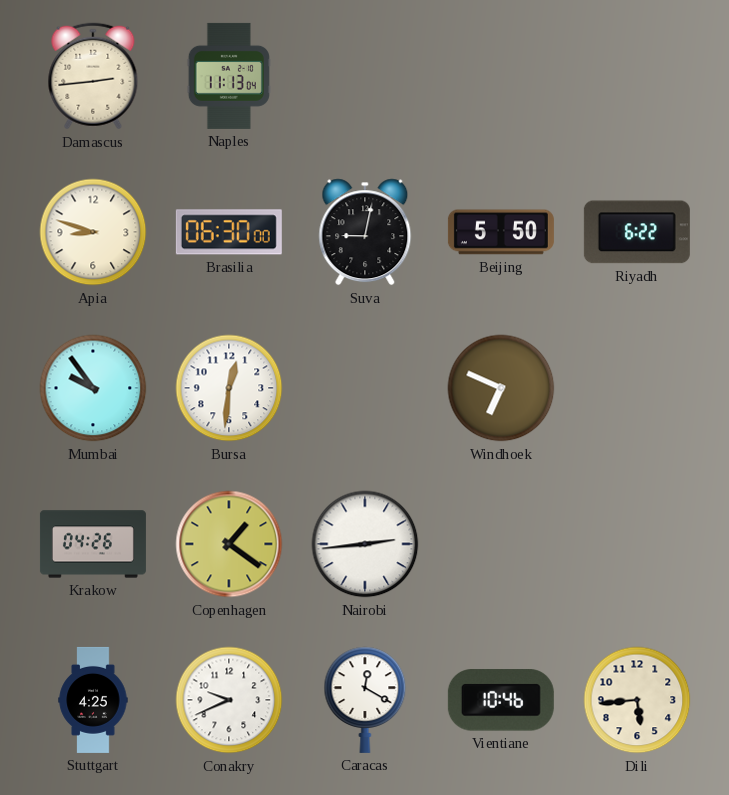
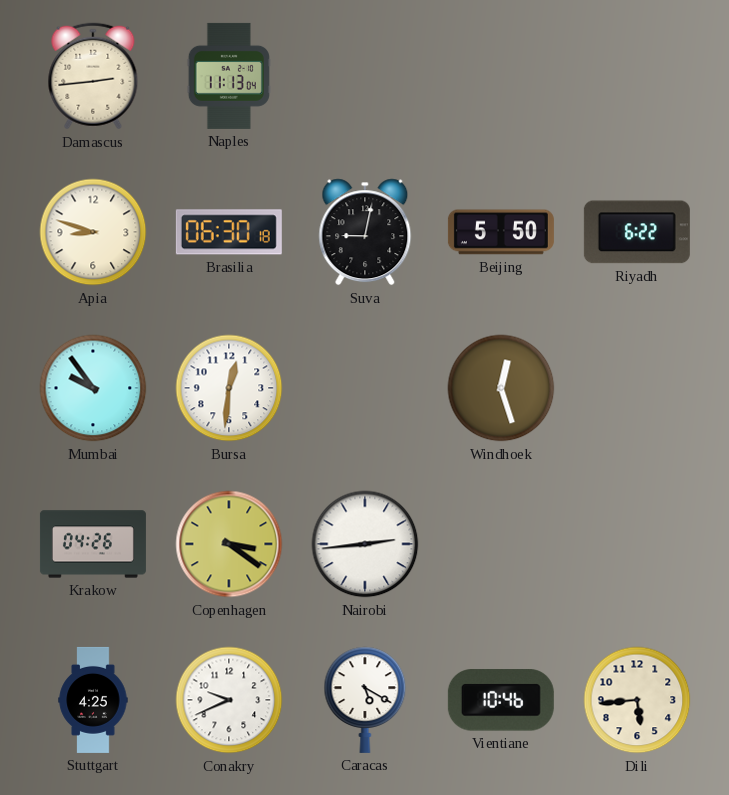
Brasilia: 06:30:00 -> 06:30:18
Windhoek: 6:49 -> 12:27
Copenhagen: 1:21 -> 3:21
Caracas: 12:20 -> 5:20
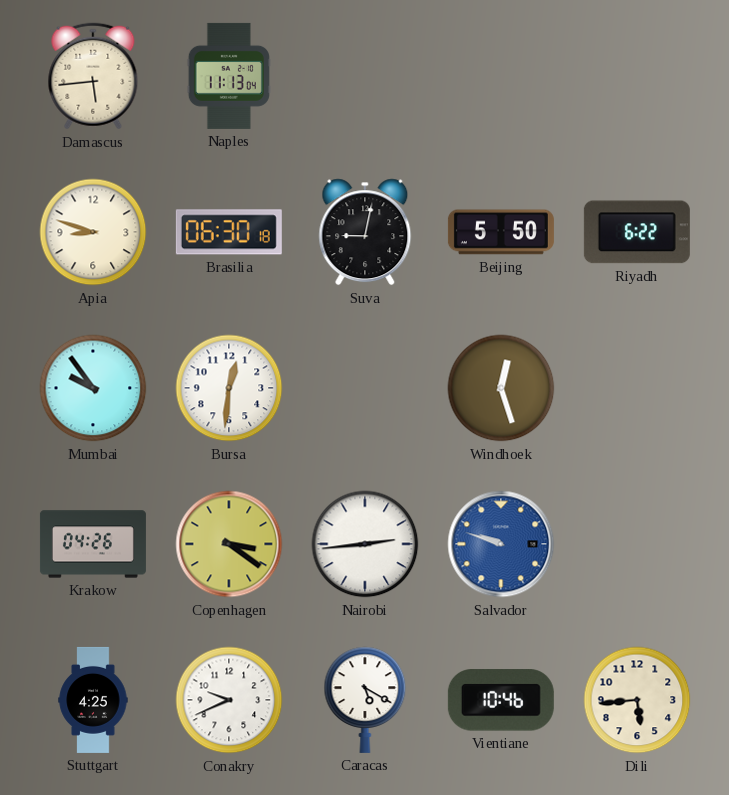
Damascus: 2:44 -> 5:44
Salvador: none -> 9:48
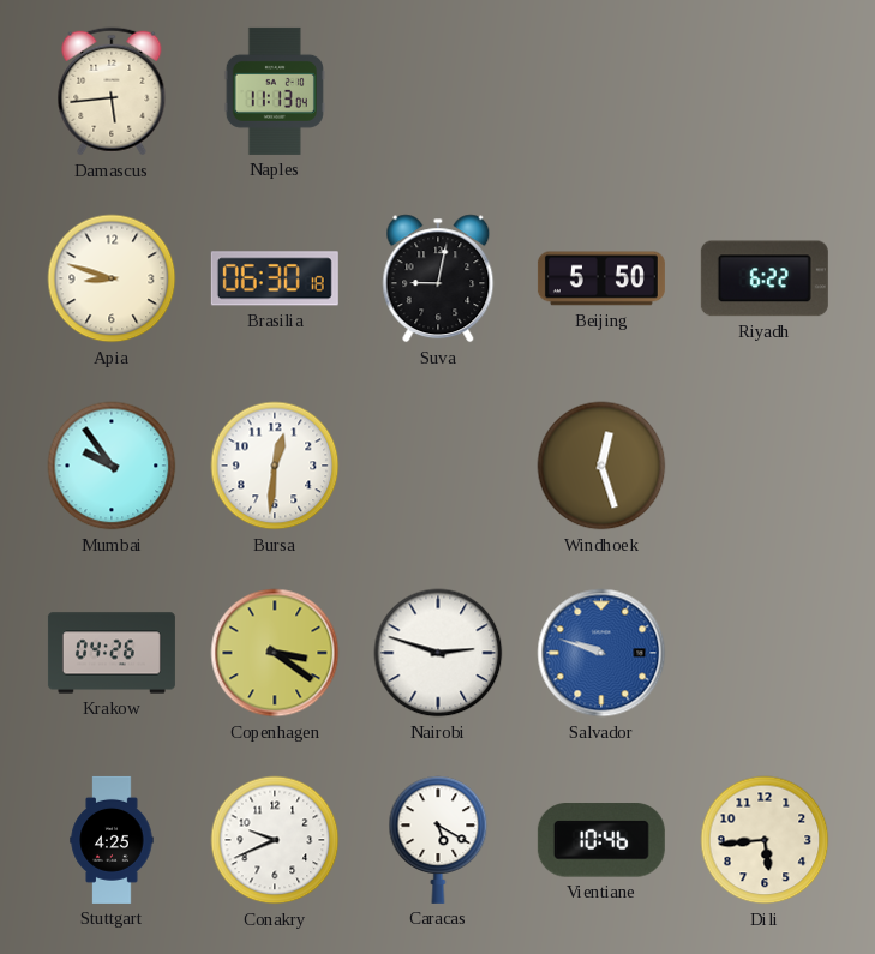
Nairobi: 2:44 -> 2:48
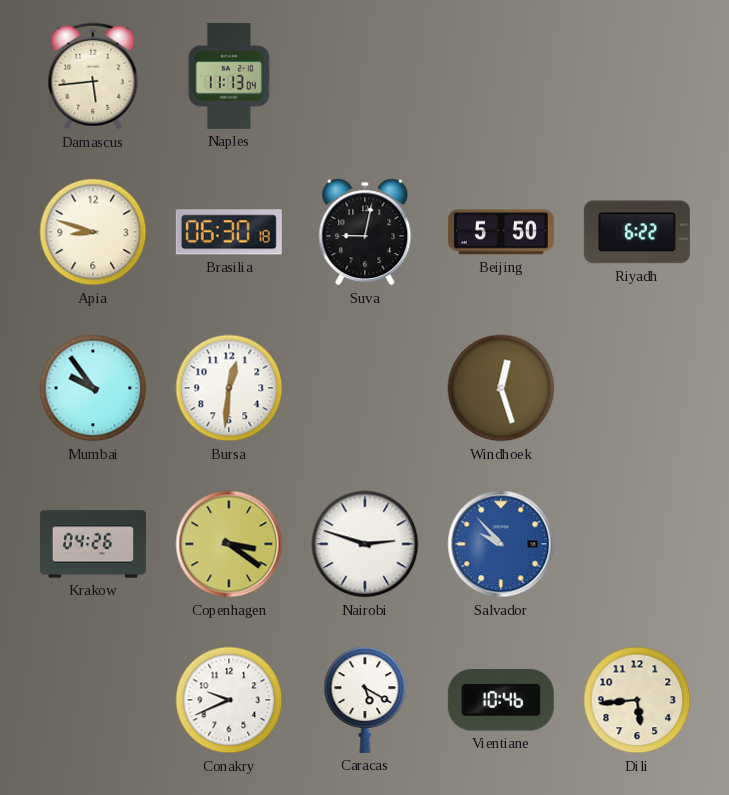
Salvador: 9:48 -> 9:53
Stuttgart: 4:25 -> none
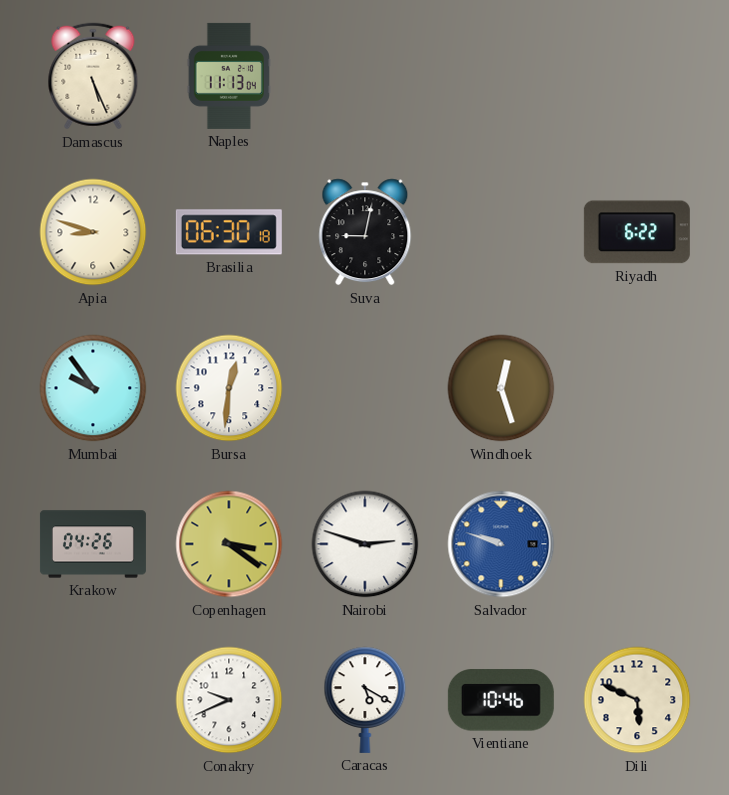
Damascus: 5:44 -> 5:26
Beijing: 5:50 -> none
Salvador: 9:53 -> 9:48
Dili: 5:44 -> 5:49
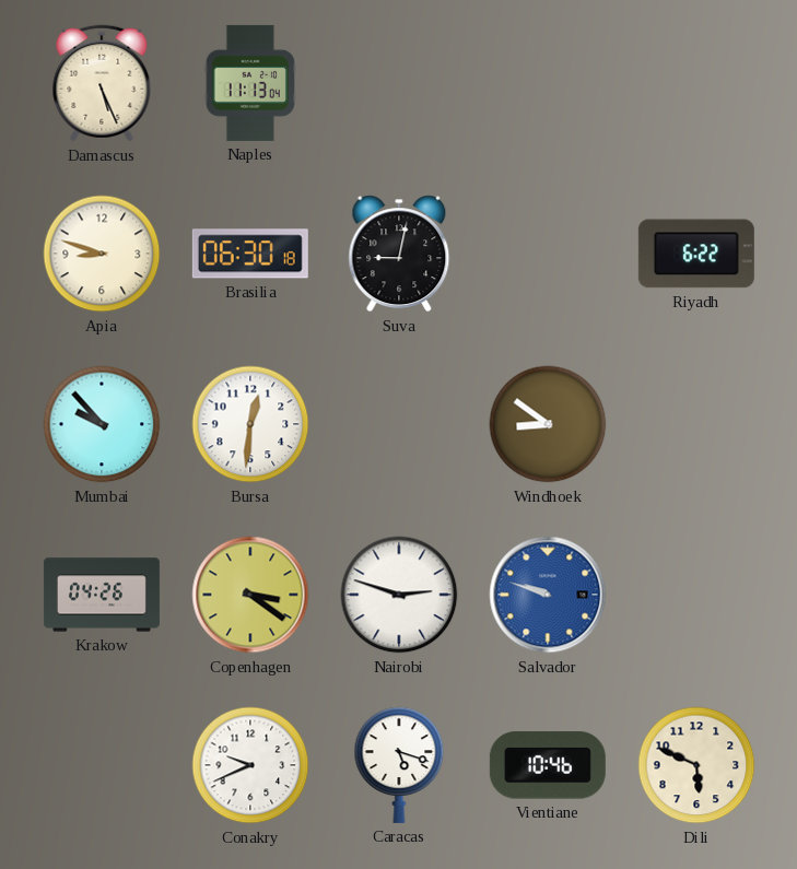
Mumbai: 9:54 -> 9:53
Windhoek: 12:27 -> 8:51
Caracas: 5:20 -> 5:18
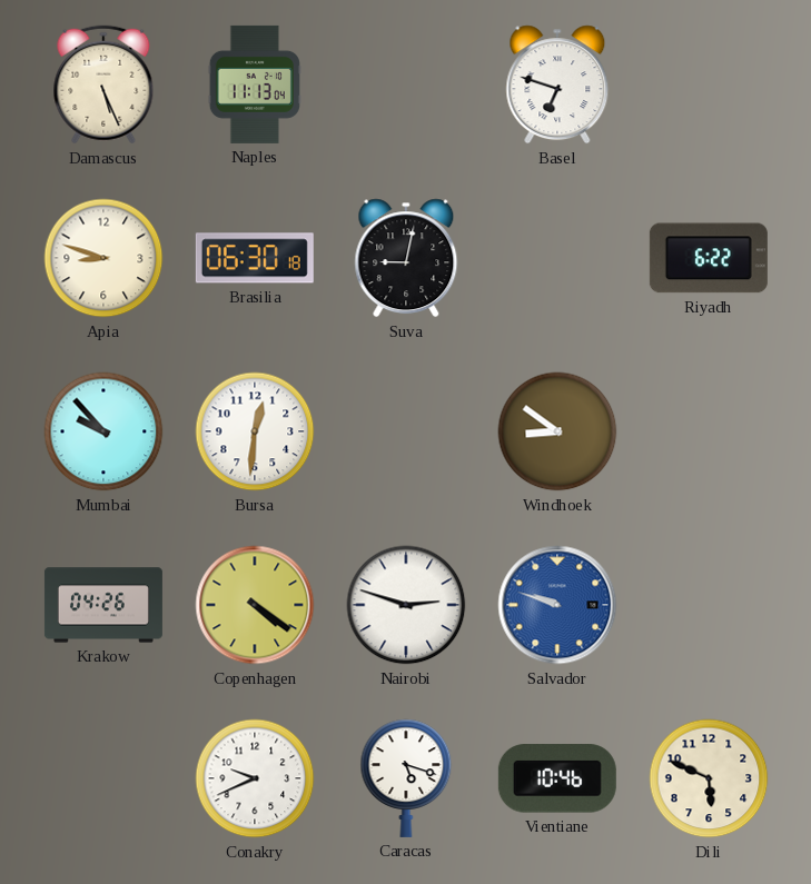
Basel: none -> 6:48
Copenhagen: 3:21 -> 4:21
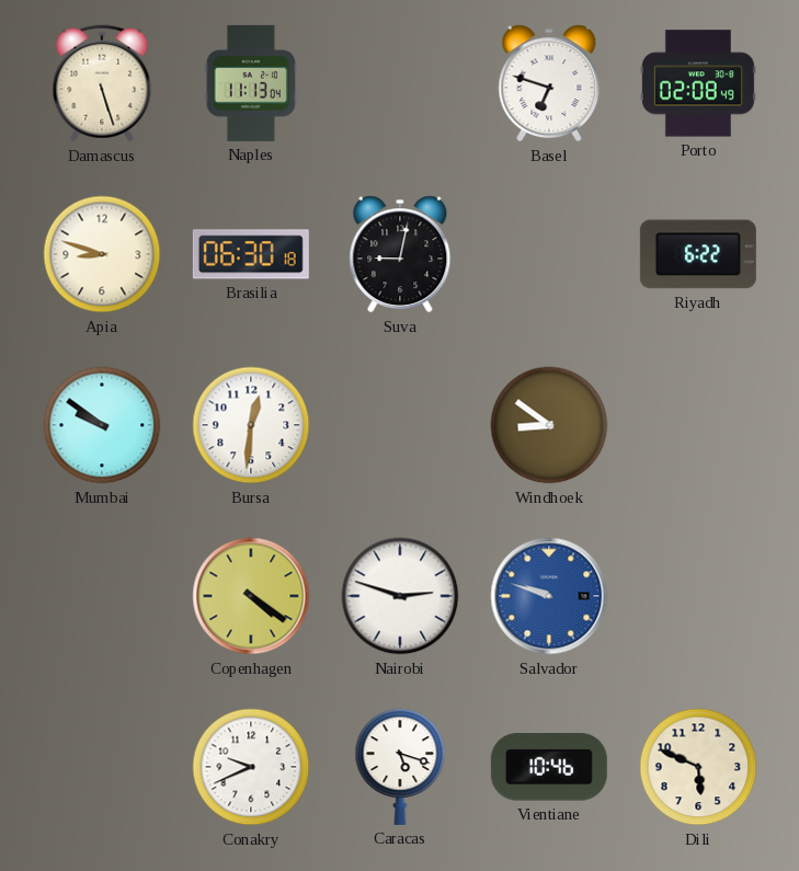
Damascus: 5:26 -> 5:27
Porto: none -> 02:08
Mumbai: 9:53 -> 9:51
Krakow: 04:26 -> none
